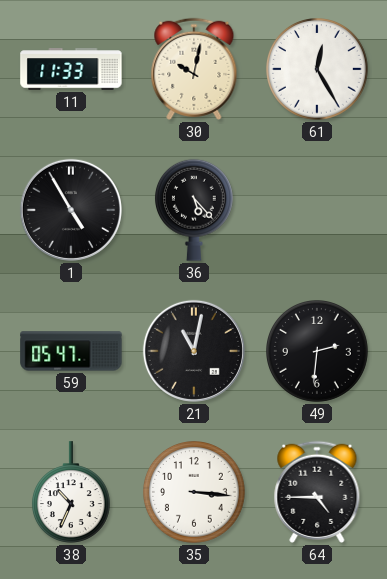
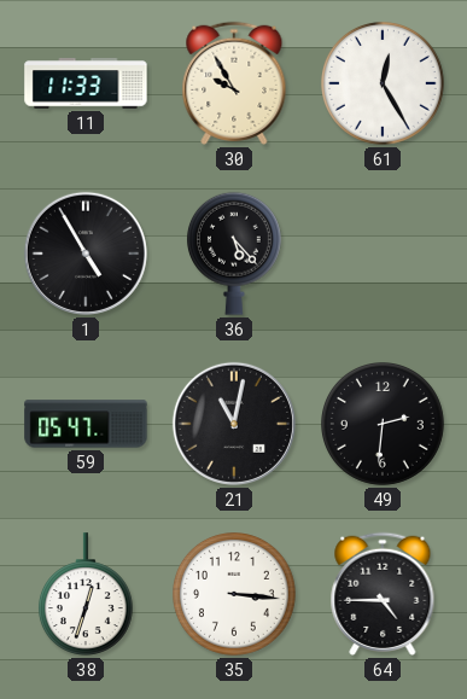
30: 10:02 -> 9:55
38: 10:34 -> 12:33
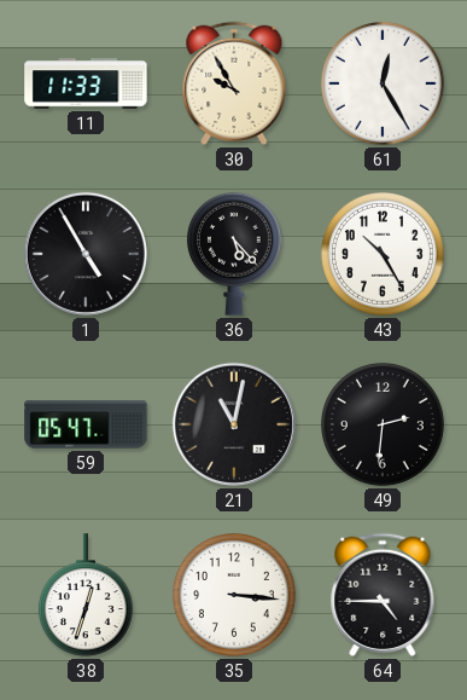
43: none -> 10:25
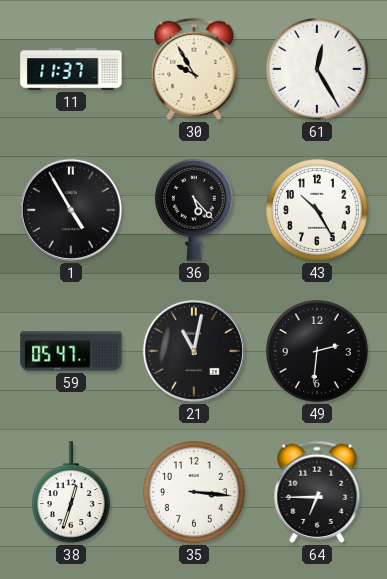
11: 11:33 -> 11:37
64: 4:45 -> 6:45
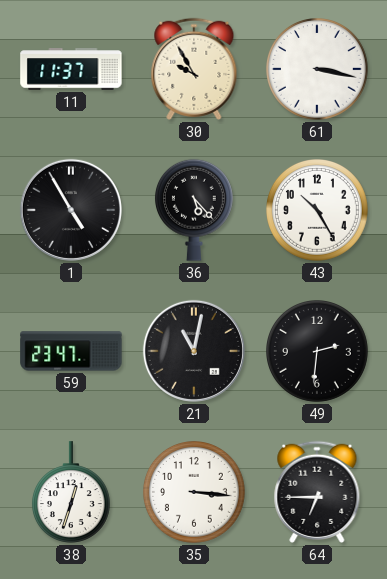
61: 12:25 -> 3:17
59: 05:47 -> 23:47
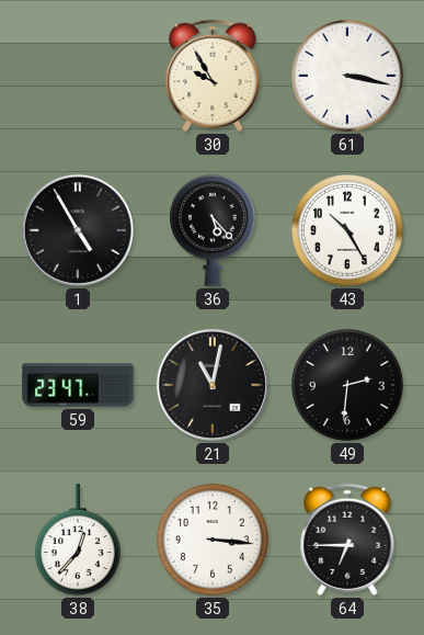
11: 11:37 -> none
38: 12:33 -> 12:37
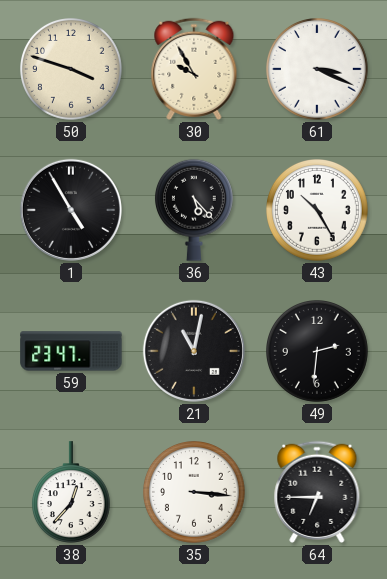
50: none -> 3:48
61: 3:17 -> 3:19
